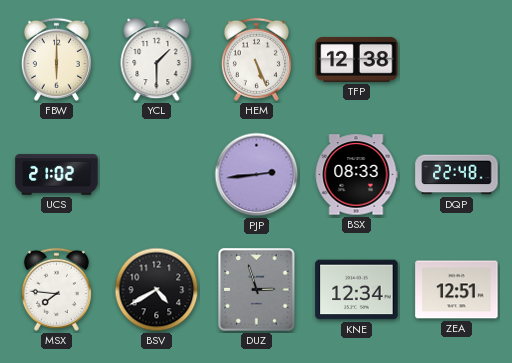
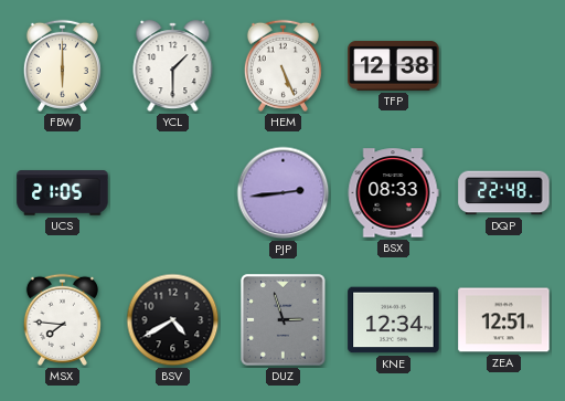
UCS: 21:02 -> 21:05
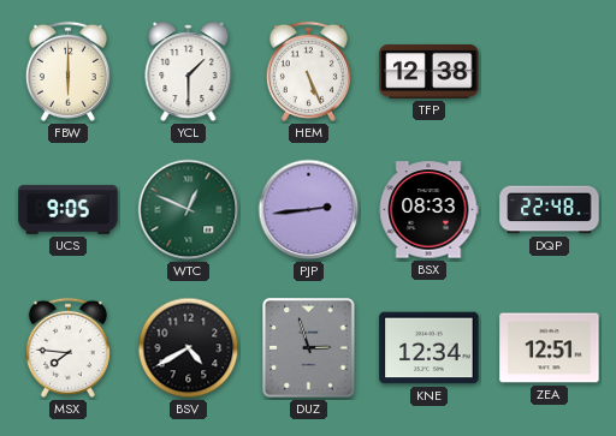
UCS: 21:05 -> 9:05
WTC: none -> 12:49
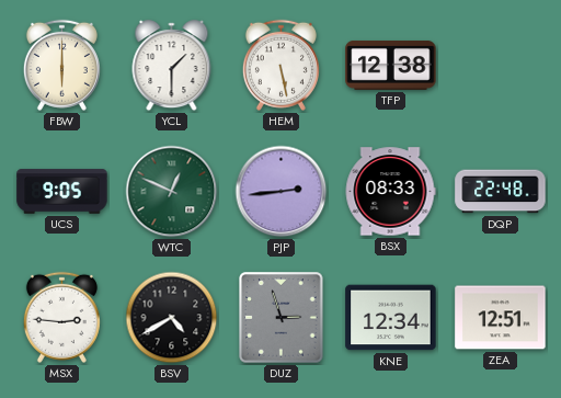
HEM: 5:26 -> 5:28
MSX: 7:46 -> 2:46
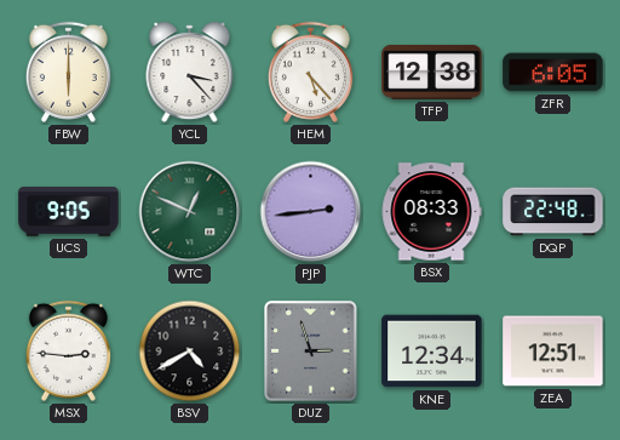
YCL: 1:30 -> 3:23
HEM: 5:28 -> 5:23
ZFR: none -> 6:05
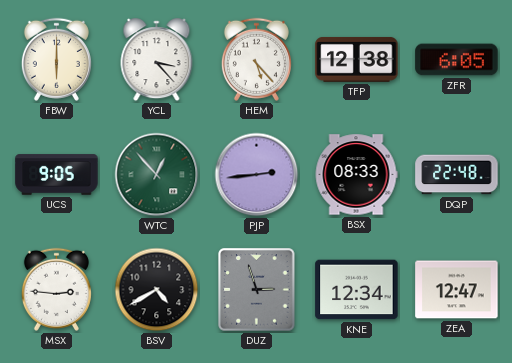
WTC: 12:49 -> 12:53
ZEA: 12:51 -> 12:47
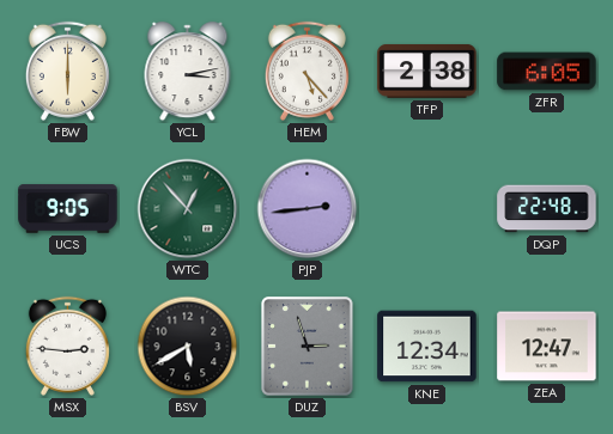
YCL: 3:23 -> 3:13
TFP: 12:38 -> 2:38
BSX: 08:33 -> none
BSV: 4:40 -> 5:40
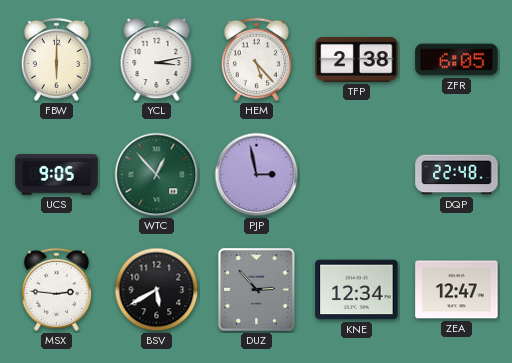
PJP: 2:44 -> 2:58
DUZ: 2:57 -> 2:53
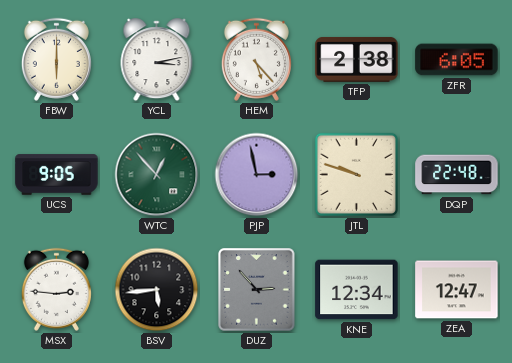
JTL: none -> 9:48
BSV: 5:40 -> 5:44
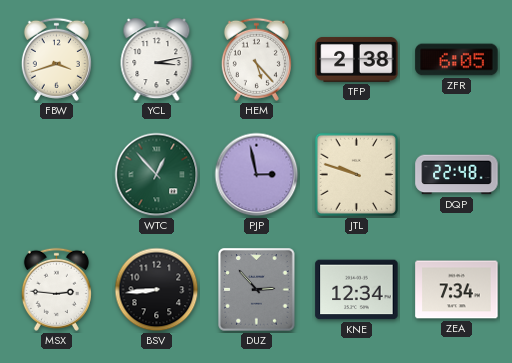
FBW: 6:00 -> 3:42
UCS: 9:05 -> none
BSV: 5:44 -> 8:44
ZEA: 12:47 -> 7:34
